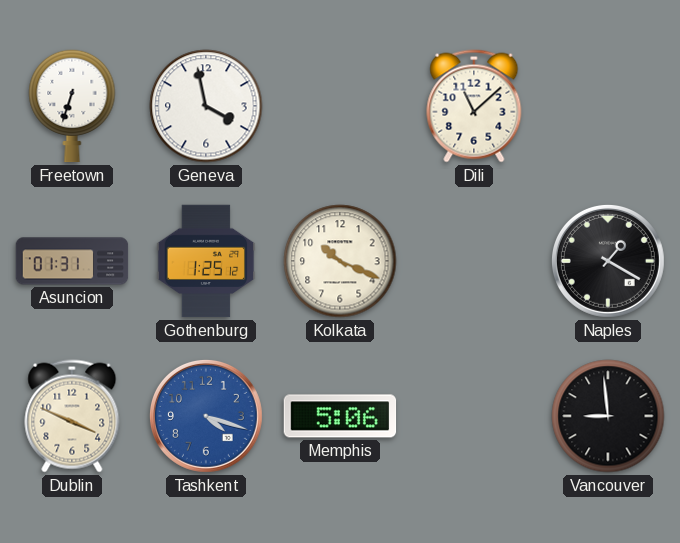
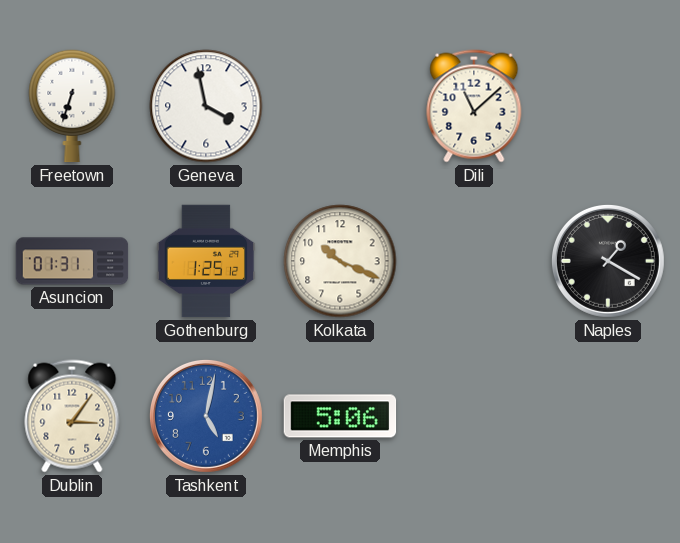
Dublin: 3:49 -> 3:06
Tashkent: 4:18 -> 5:02
Vancouver: 8:59 -> none
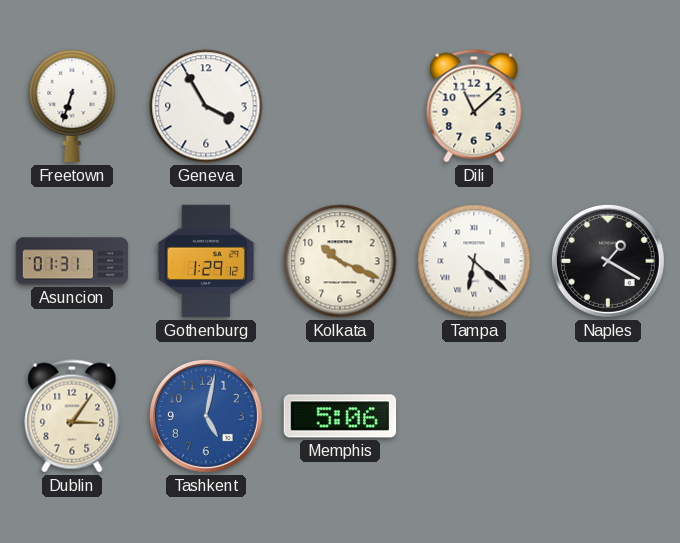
Geneva: 3:58 -> 3:55
Gothenburg: 1:25 -> 1:29
Tampa: none -> 6:22
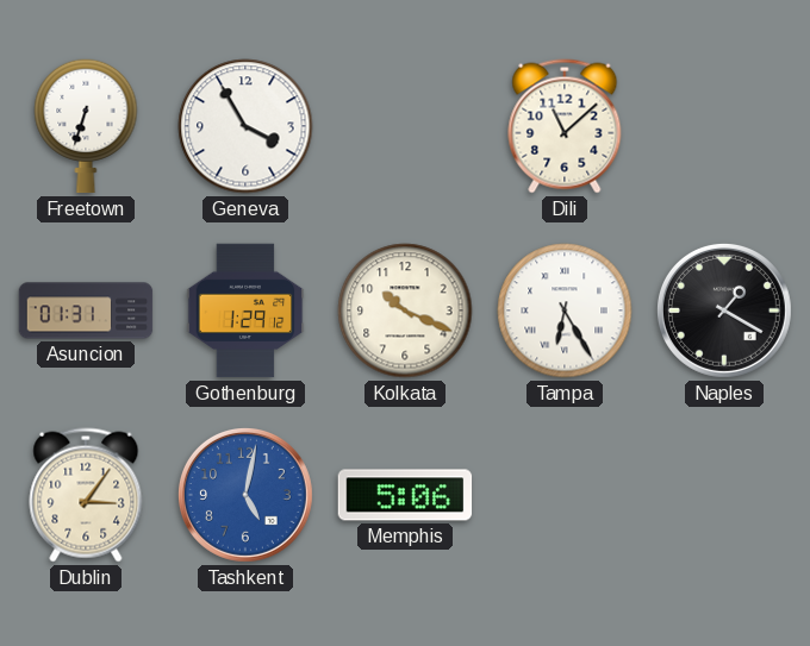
Tampa: 6:22 -> 6:25
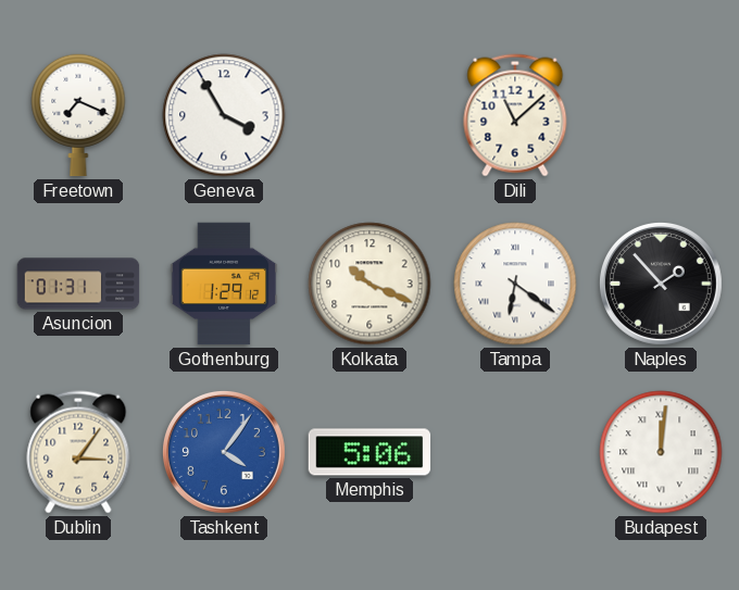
Freetown: 6:33 -> 7:19
Tampa: 6:25 -> 6:21
Naples: 1:20 -> 1:53
Tashkent: 5:02 -> 4:06
Budapest: none -> 12:01
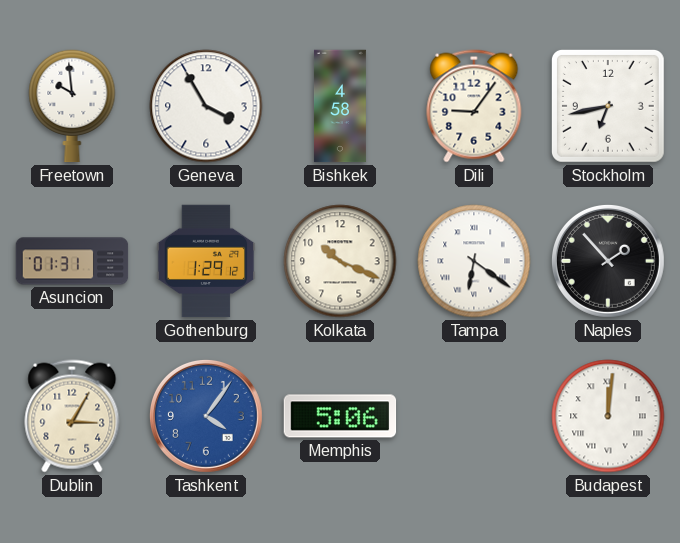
Freetown: 7:19 -> 9:59
Bishkek: none -> 4:58
Dili: 11:08 -> 9:06
Stockholm: none -> 6:43
Dublin: 3:06 -> 3:05
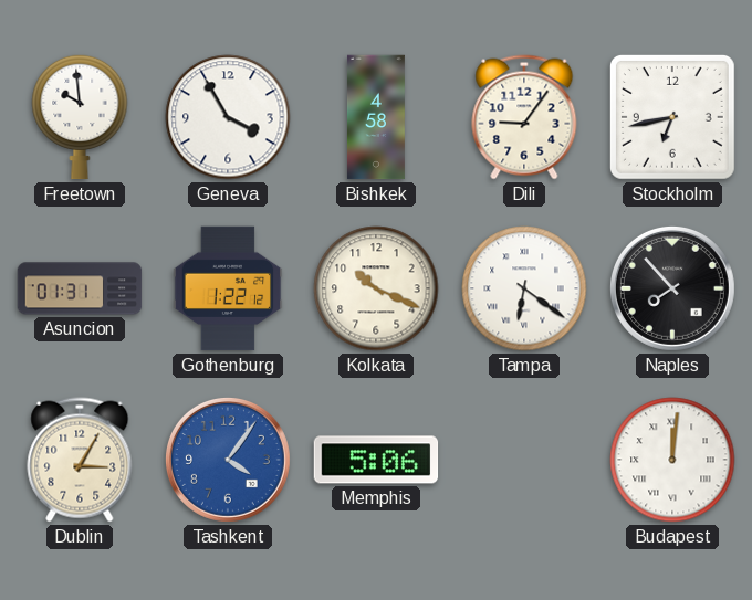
Gothenburg: 1:29 -> 1:22
Naples: 1:53 -> 7:53
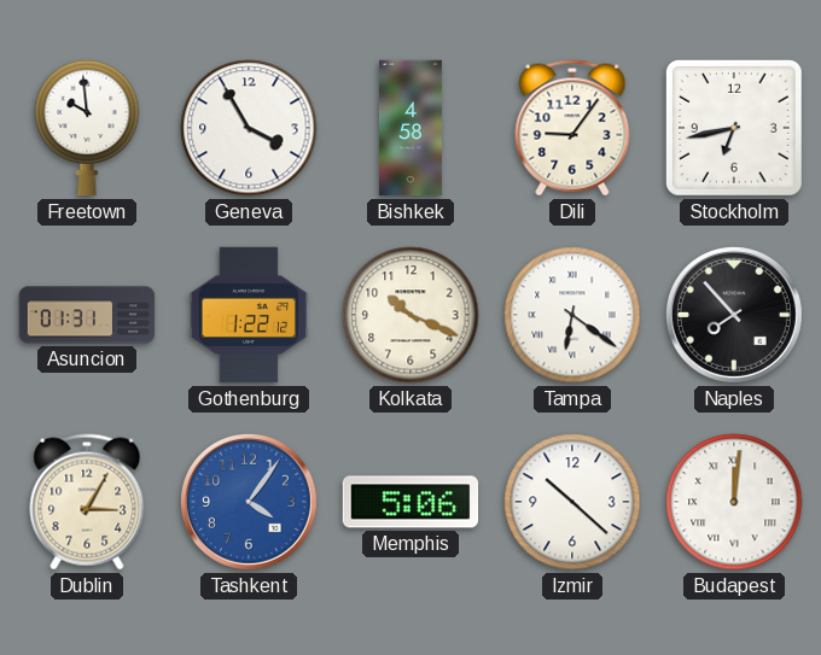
Izmir: none -> 10:22
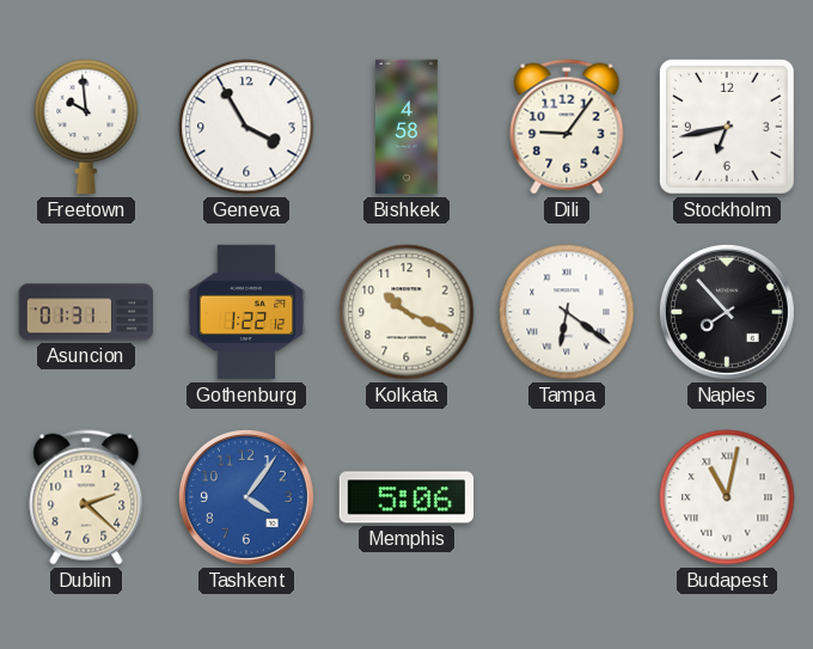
Dublin: 3:05 -> 2:22
Izmir: 10:22 -> none
Budapest: 12:01 -> 11:02
